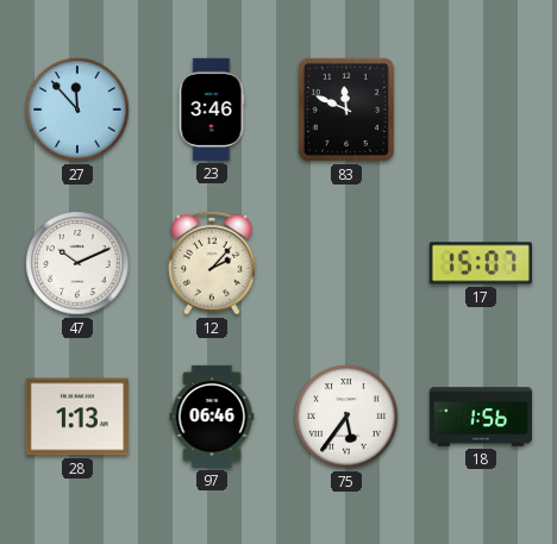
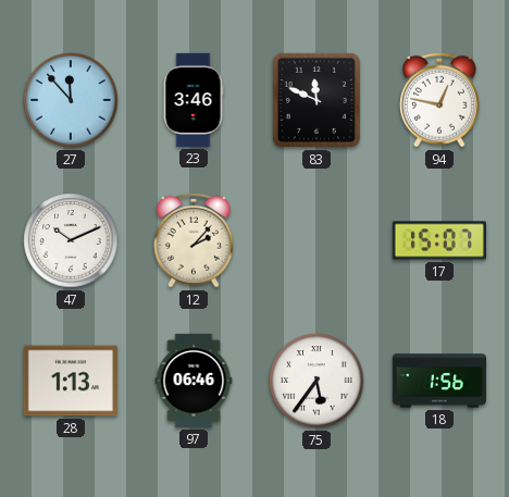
94: none -> 12:47
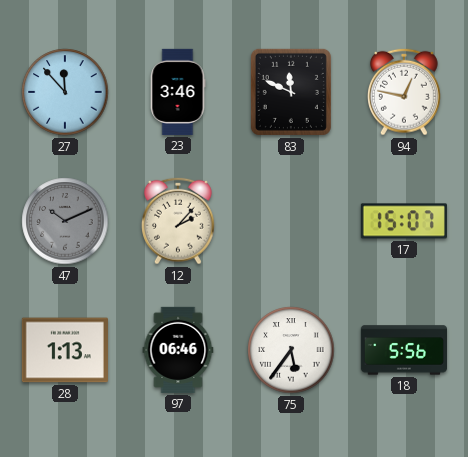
47 dial: white -> grey
18: 1:56 -> 5:56
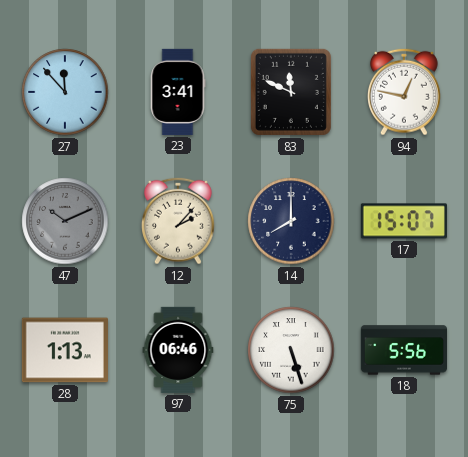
23: 3:46 -> 3:41
14: none -> 8:00
75: 5:36 -> 5:27
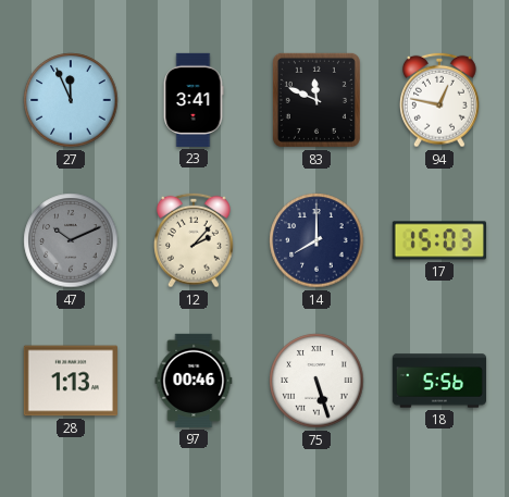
27: 11:53 -> 11:56
17: 15:07 -> 15:03
97: 06:46 -> 00:46
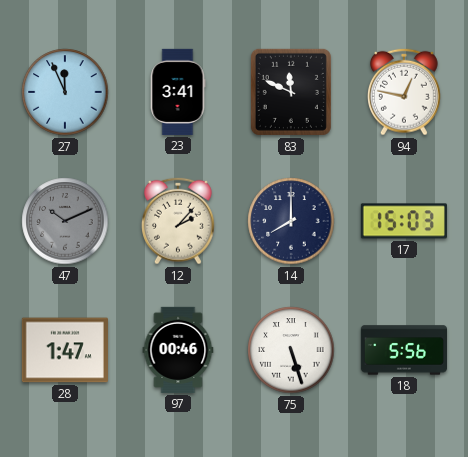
28: 1:13 -> 1:47
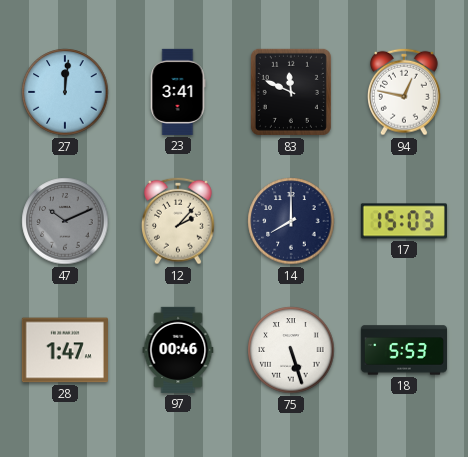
27: 11:56 -> 12:01
18: 5:56 -> 5:53
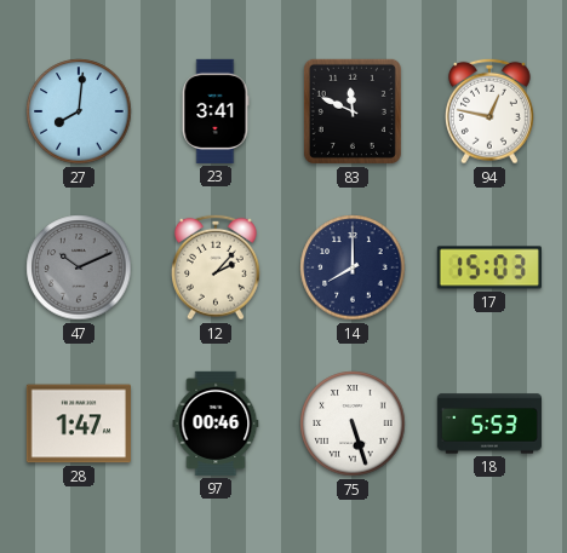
27: 12:01 -> 8:01
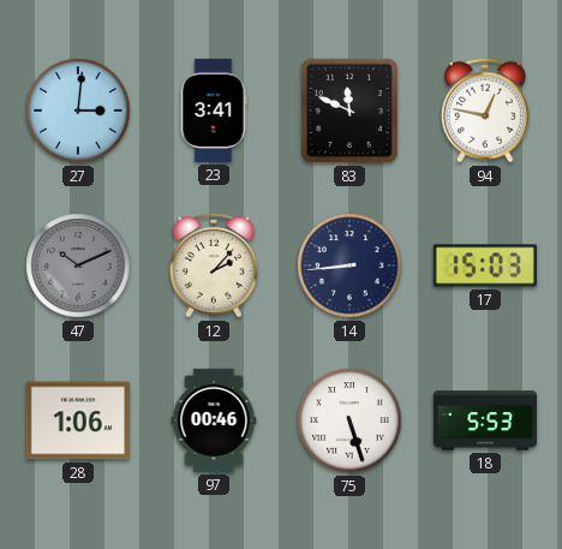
27: 8:01 -> 3:01
14: 8:00 -> 8:44
28: 1:47 -> 1:06
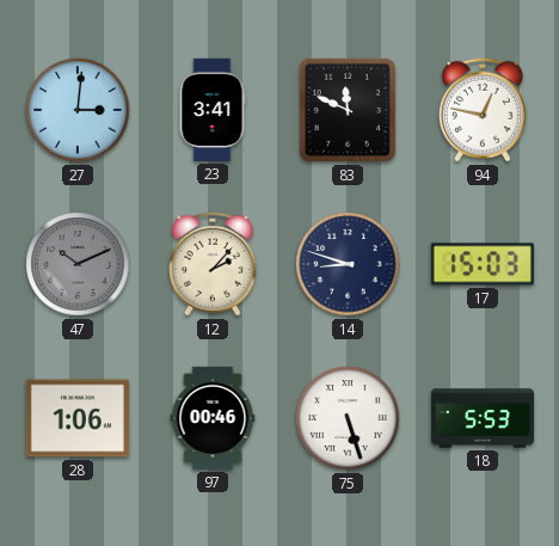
14: 8:44 -> 8:48
